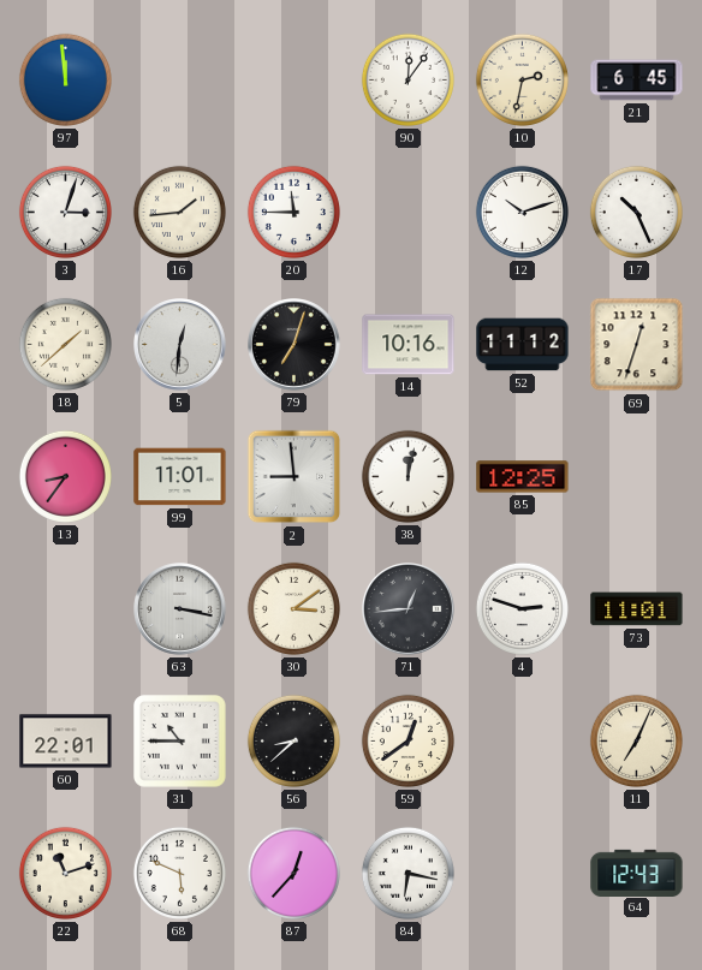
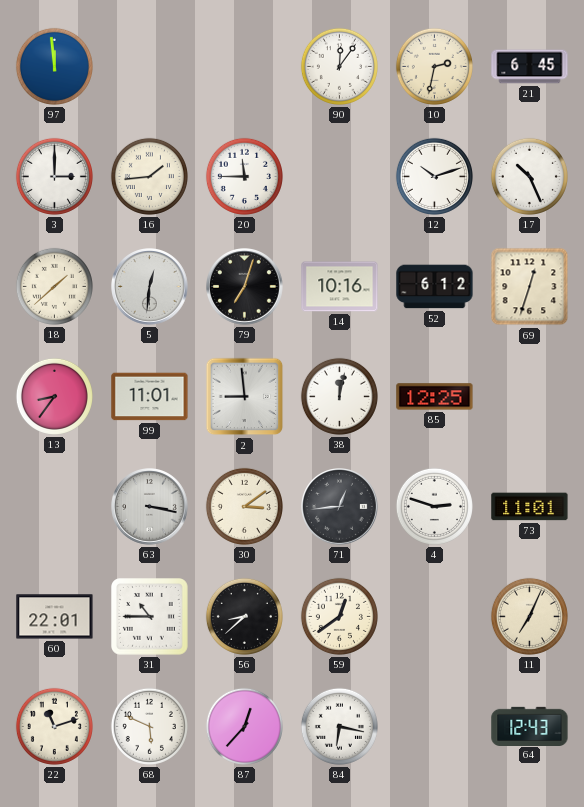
3: 3:03 -> 3:00
52: 11:12 -> 6:12
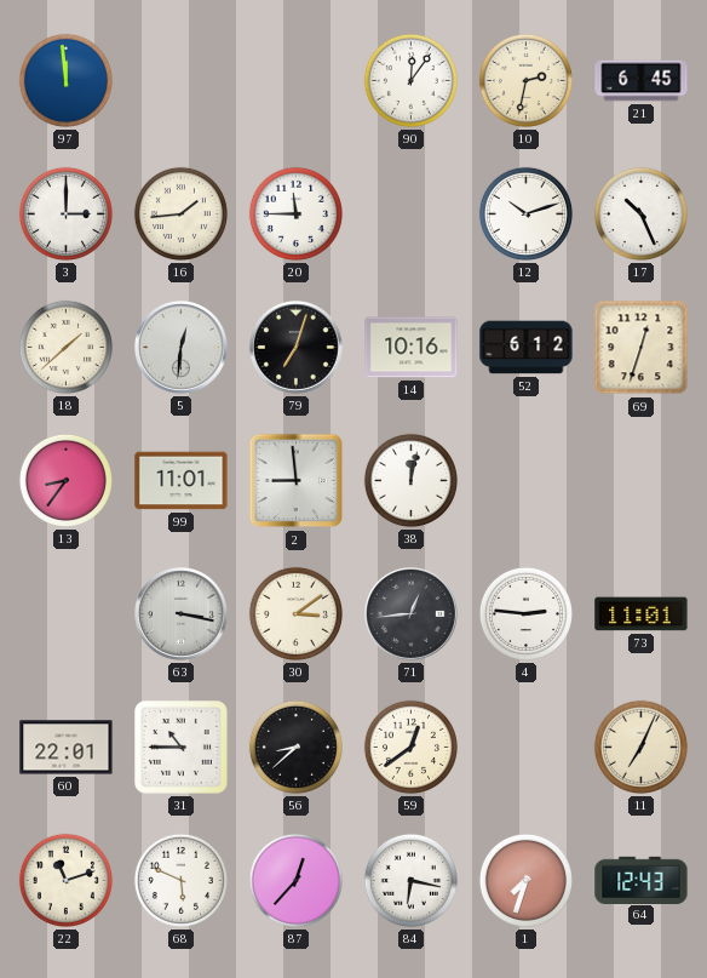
85: 12:25 -> none
4: 2:48 -> 2:46
1: none -> 7:33
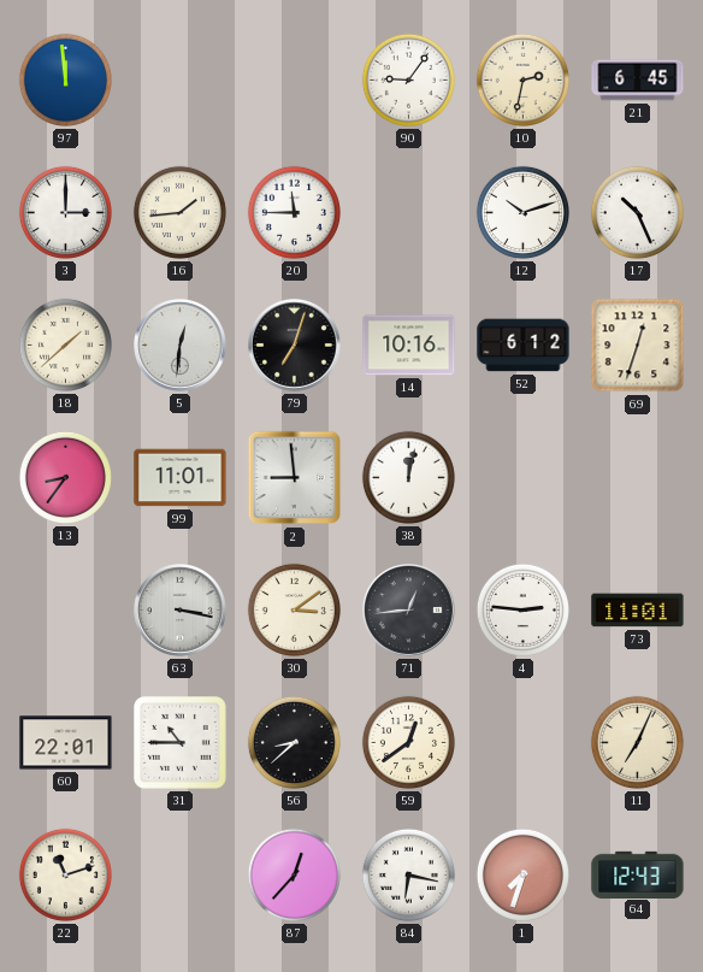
90: 12:06 -> 9:06
68: 5:49 -> none
